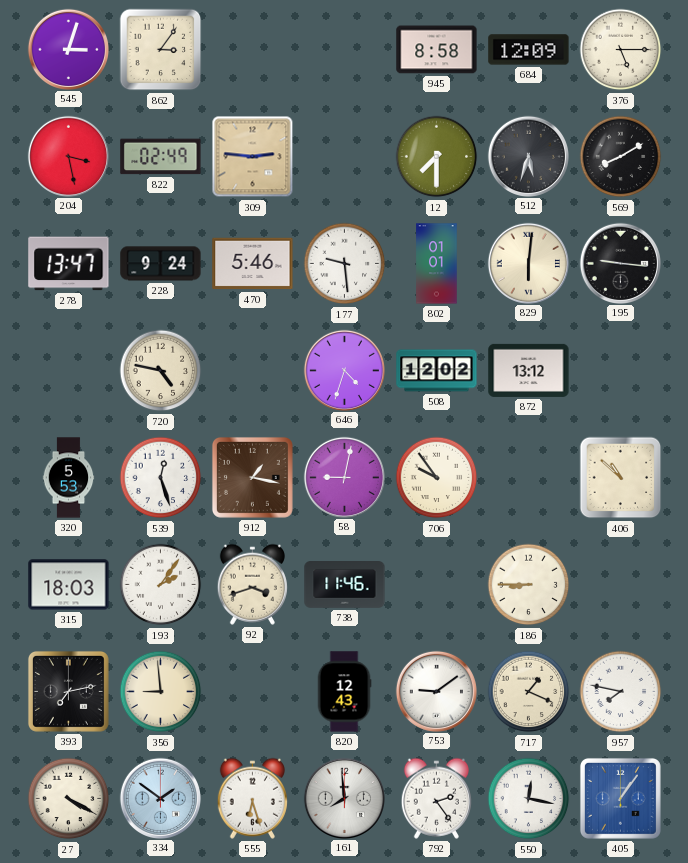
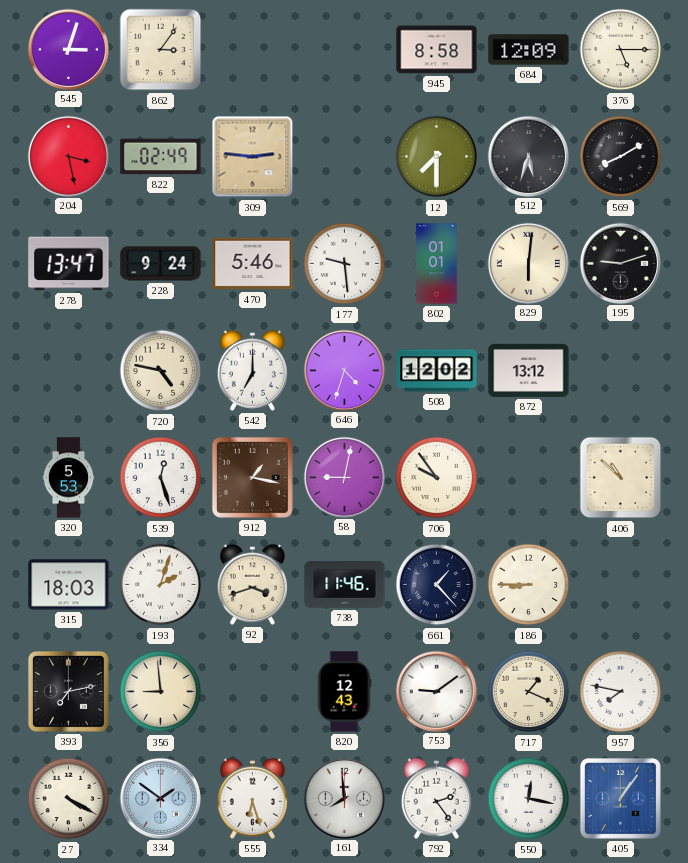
195: 9:16 -> 9:12
542: none -> 7:00
193: 2:06 -> 2:03
661: none -> 1:23
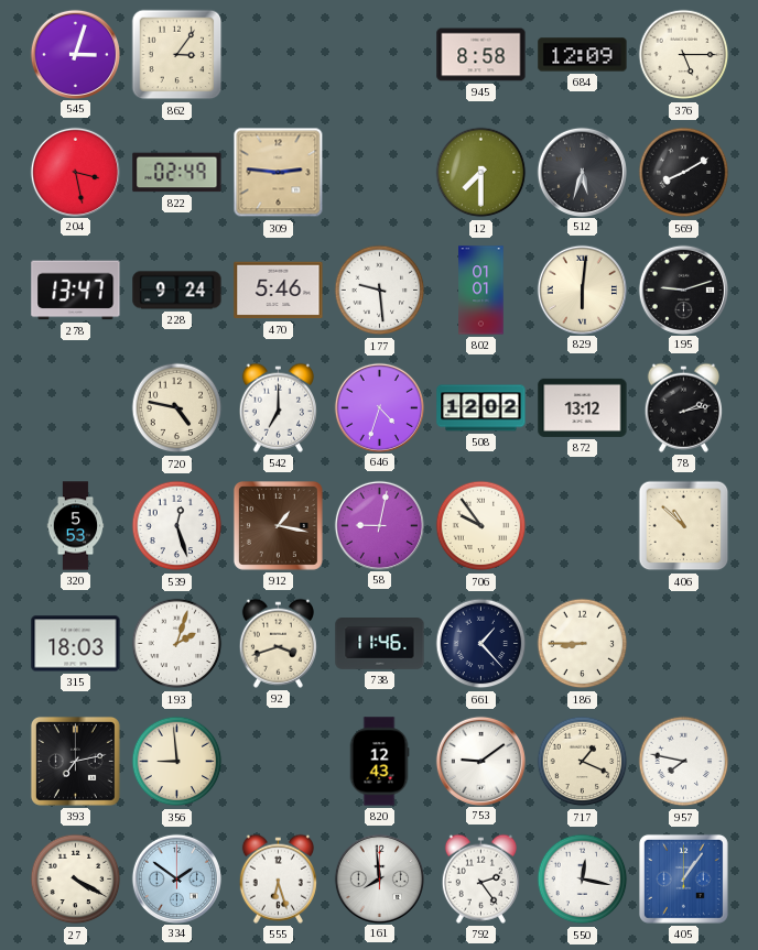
78: none -> 2:13
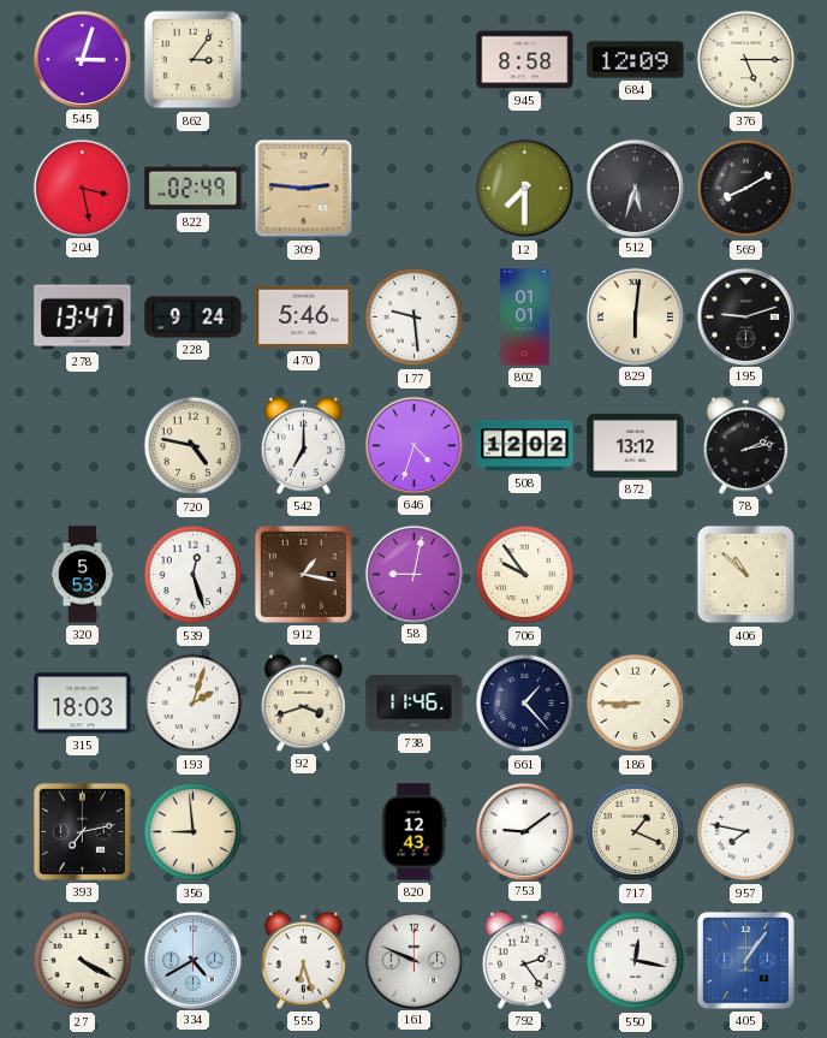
334: 1:51 -> 4:40
161: 7:59 -> 9:49
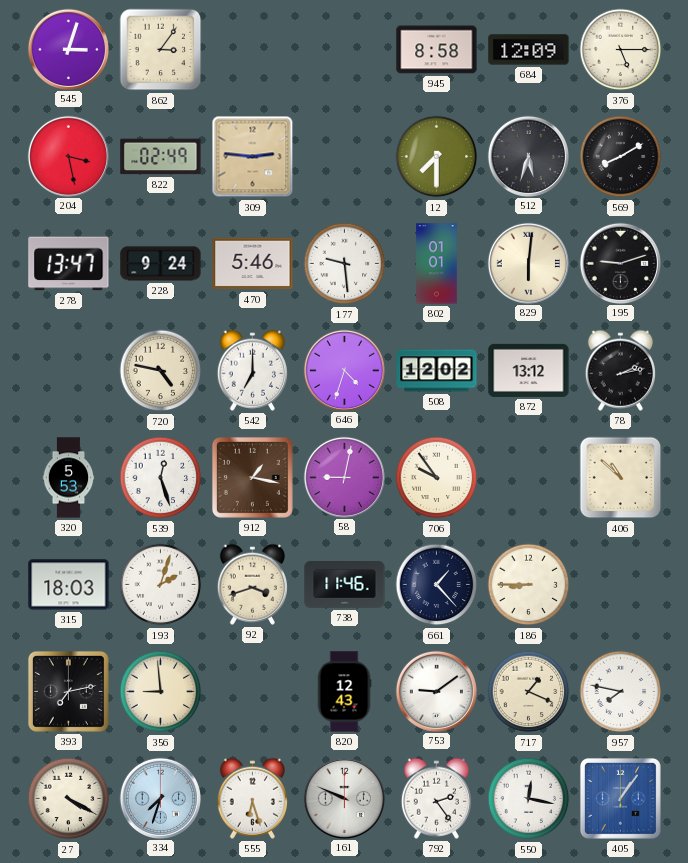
334: 4:40 -> 7:33
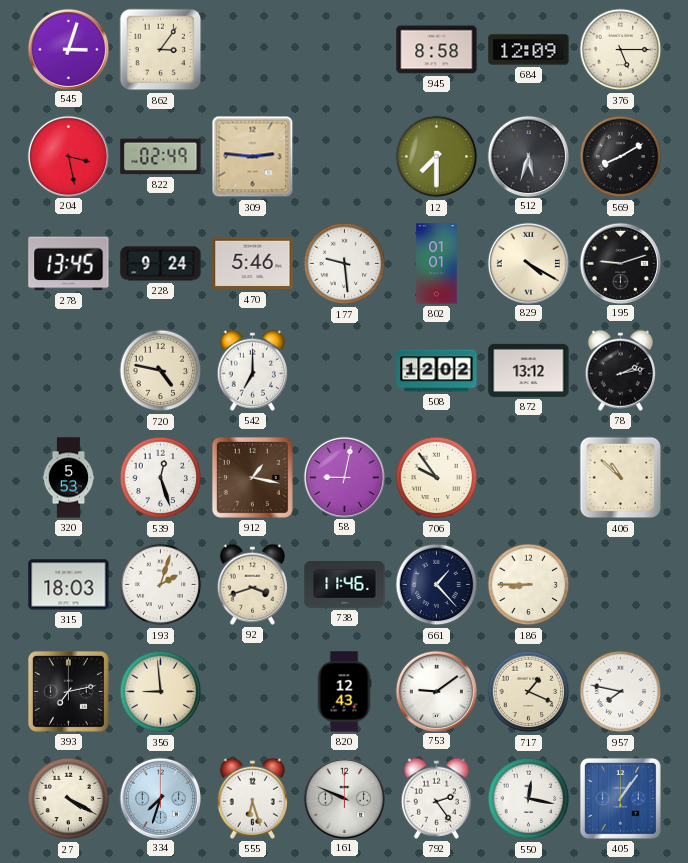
278: 13:47 -> 13:45
829: 6:01 -> 4:20
646: 4:33 -> none
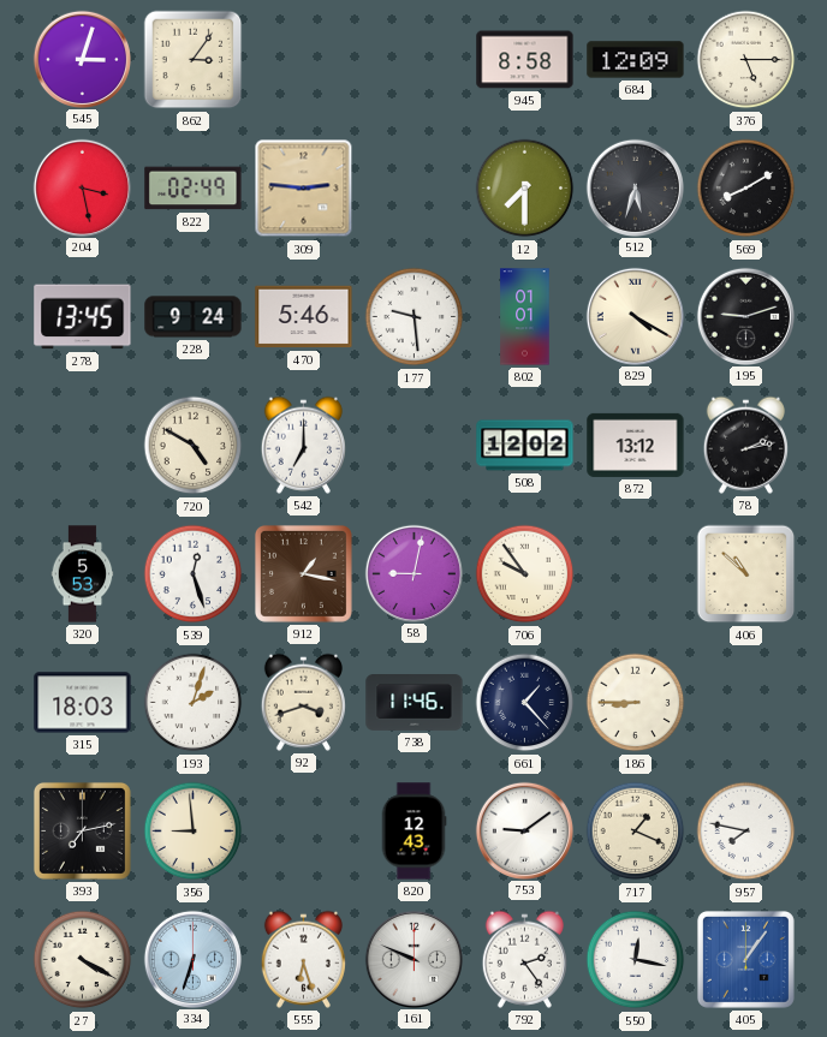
720: 4:47 -> 4:50
334: 7:33 -> 6:33
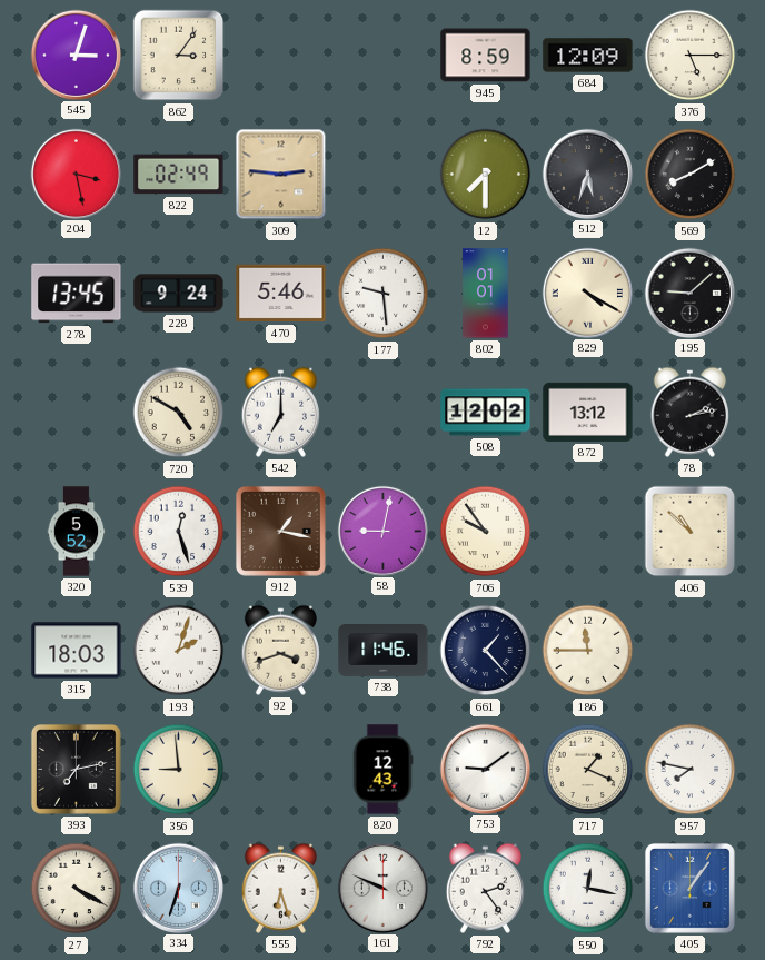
945: 8:58 -> 8:59
195: 9:12 -> 9:08
320: 5:53 -> 5:52
186: 8:45 -> 11:45
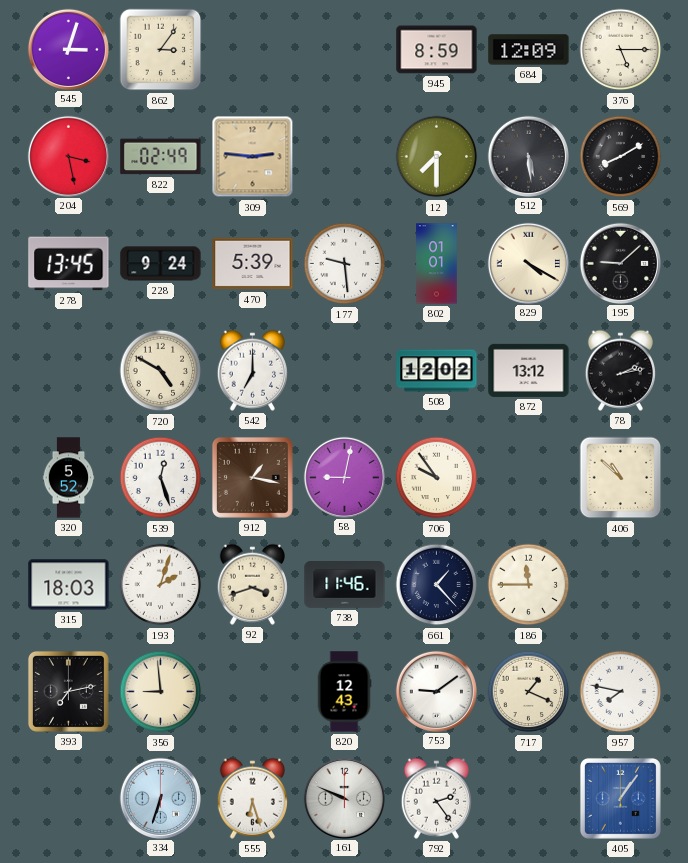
512: 5:33 -> 5:29
470: 5:46 -> 5:39
27: 4:20 -> none
550: 12:17 -> none
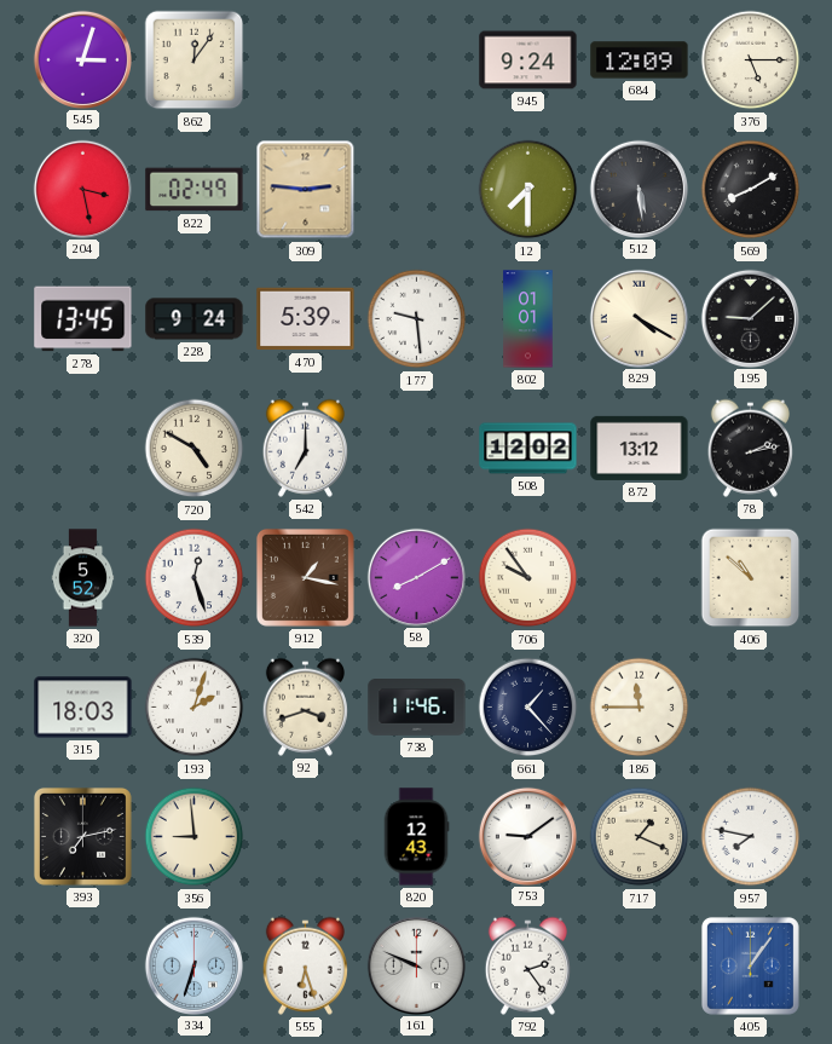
862: 3:06 -> 12:06
945: 8:59 -> 9:24
58: 9:02 -> 8:10
